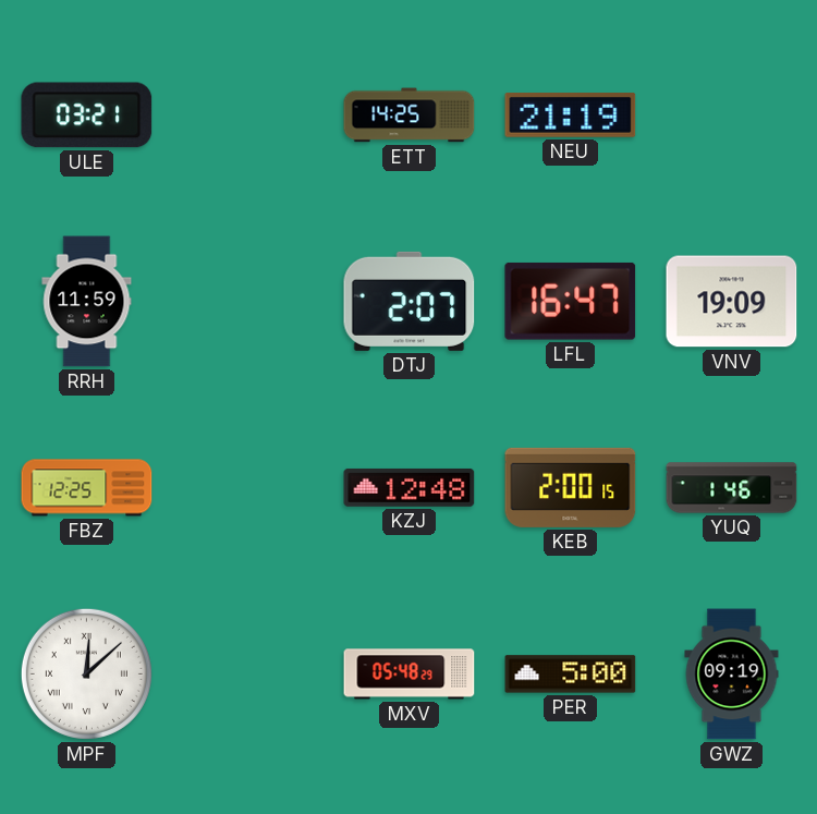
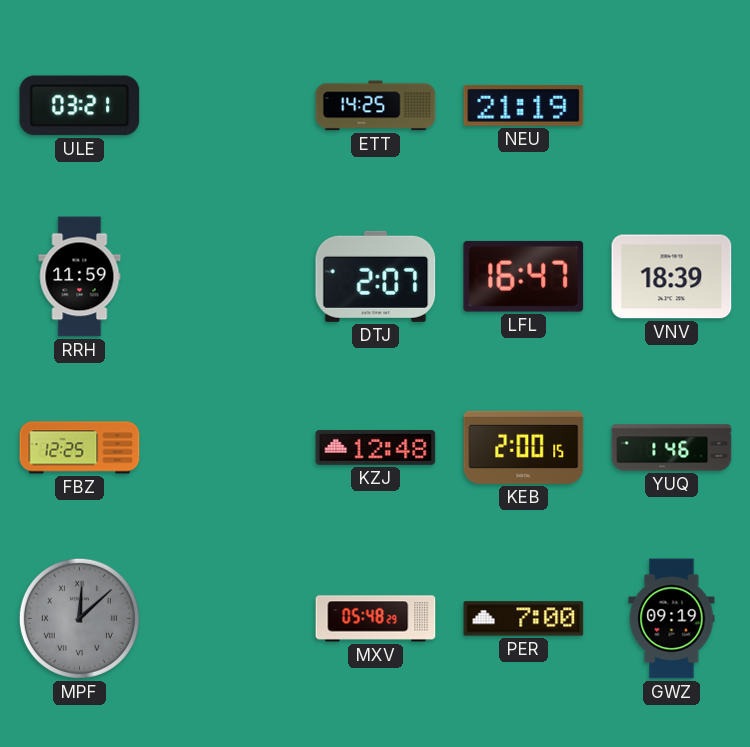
VNV: 19:09 -> 18:39
MPF dial: white -> grey
PER: 5:00 -> 7:00
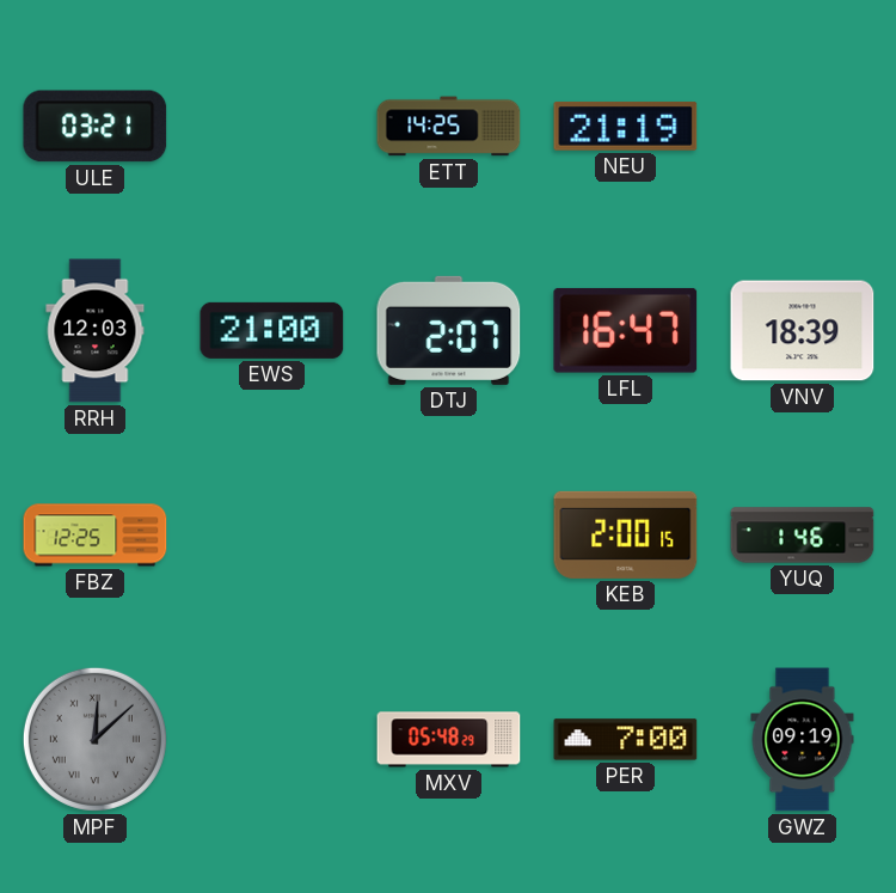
RRH: 11:59 -> 12:03
EWS: none -> 21:00
KZJ: 12:48 -> none
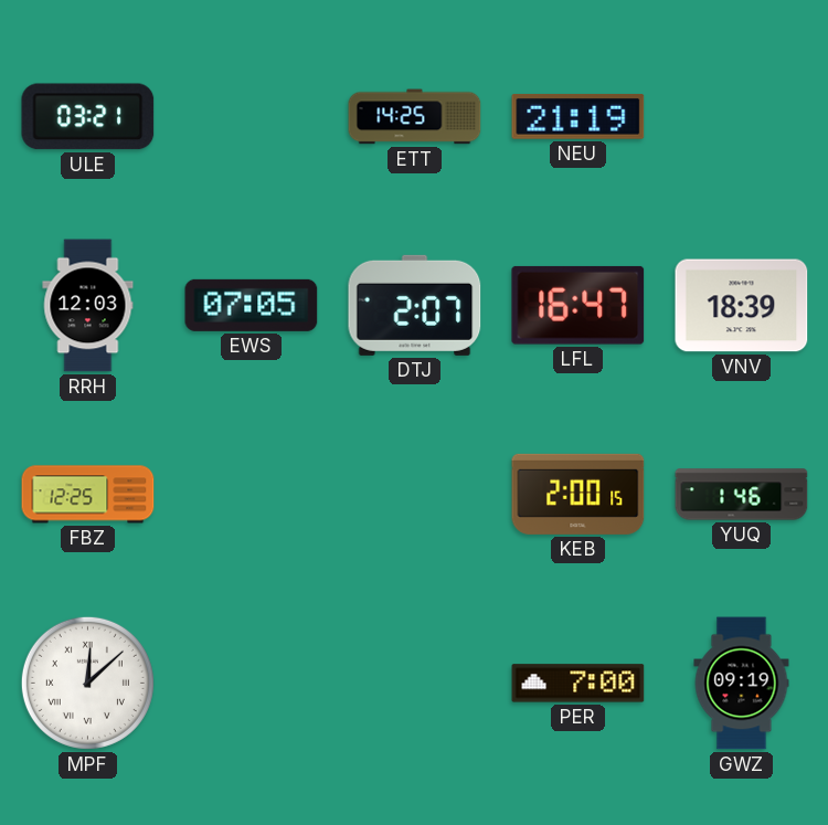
EWS: 21:00 -> 07:05
MPF dial: grey -> white
MXV: 05:48 -> none
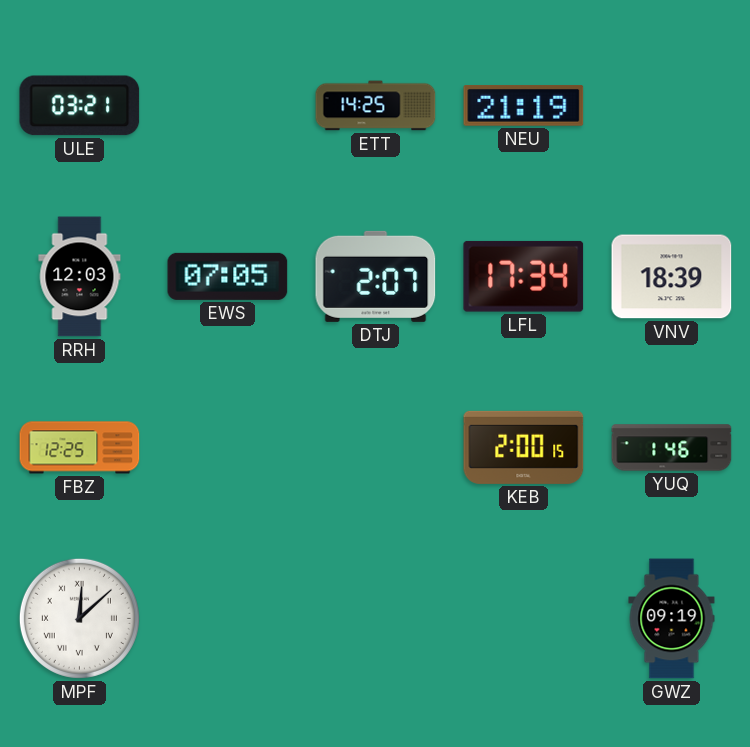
LFL: 16:47 -> 17:34
PER: 7:00 -> none
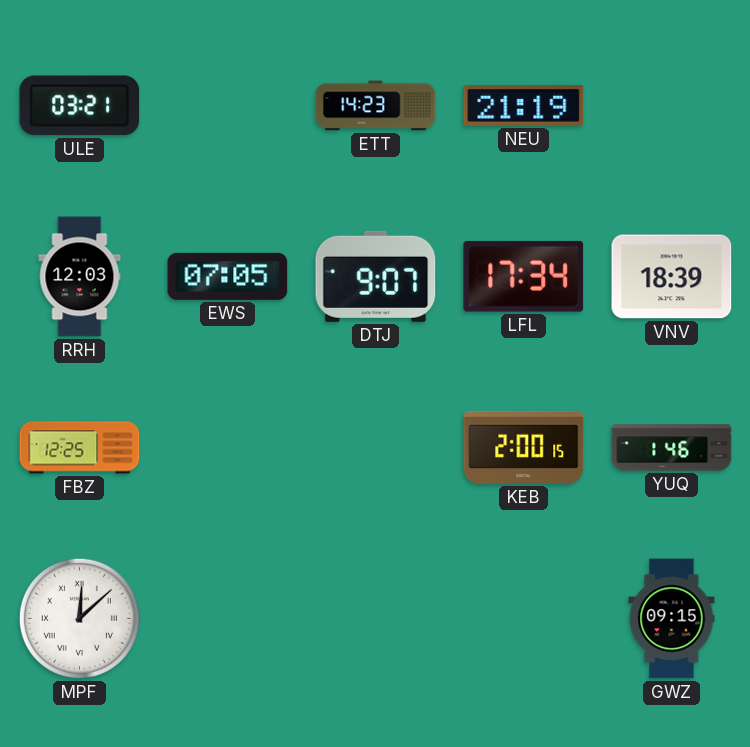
ETT: 14:25 -> 14:23
DTJ: 2:07 -> 9:07
GWZ: 09:19 -> 09:15
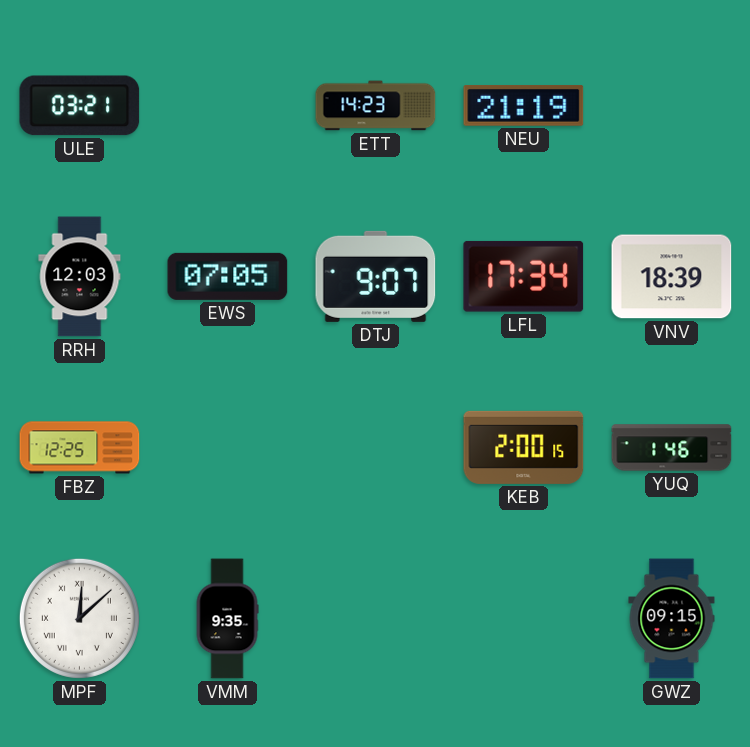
VMM: none -> 9:35
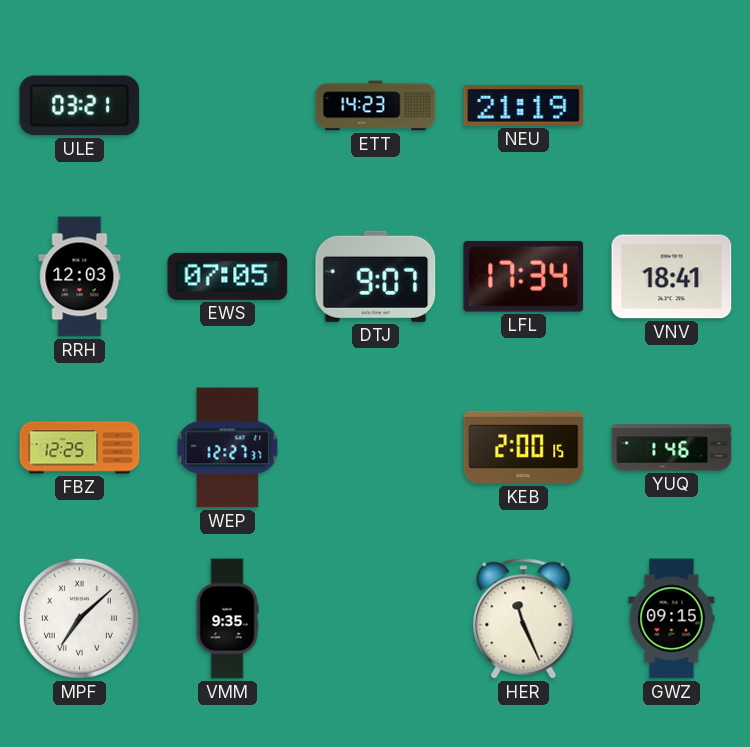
VNV: 18:39 -> 18:41
WEP: none -> 12:27
MPF: 12:08 -> 7:08
HER: none -> 11:26
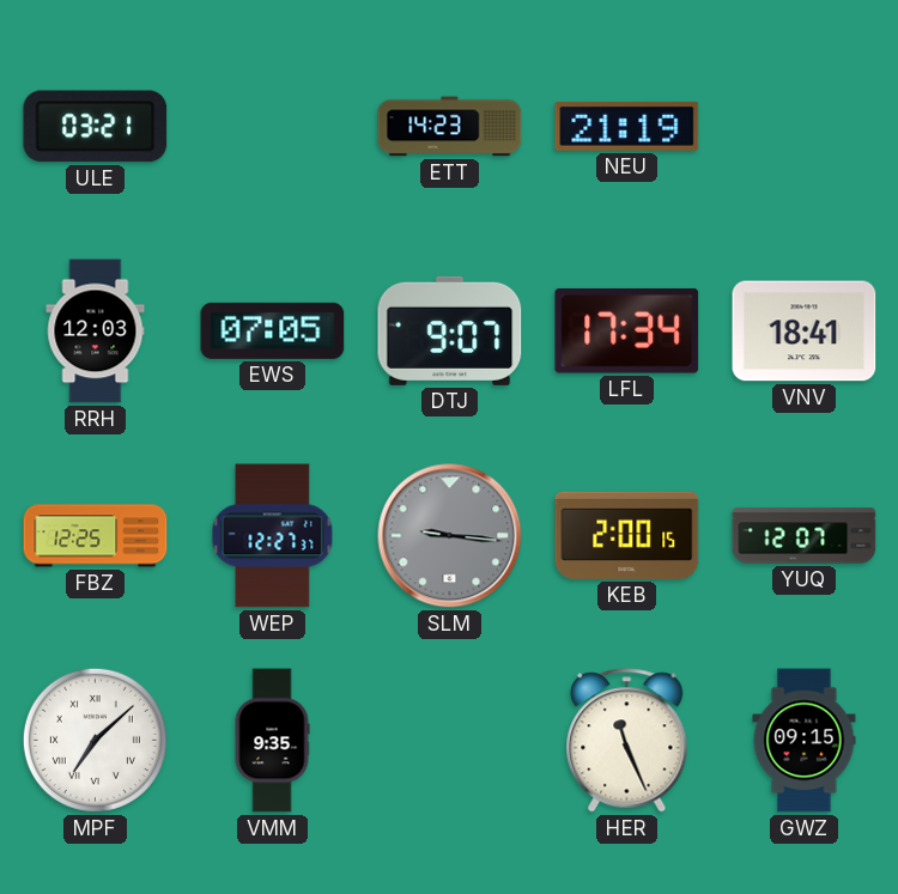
SLM: none -> 9:16
YUQ: 1:46 -> 12:07
